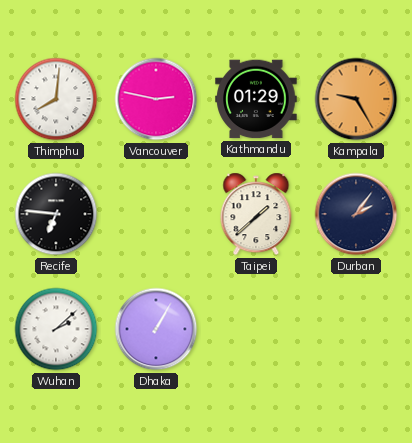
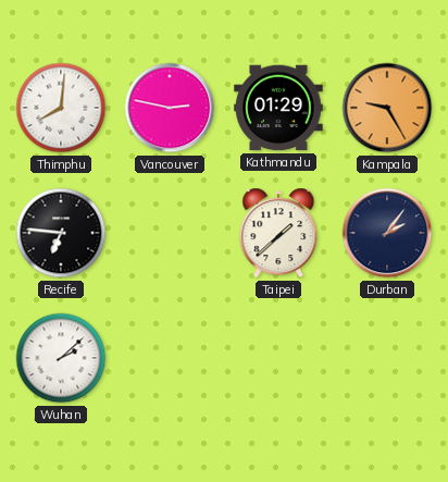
Dhaka: 1:05 -> none
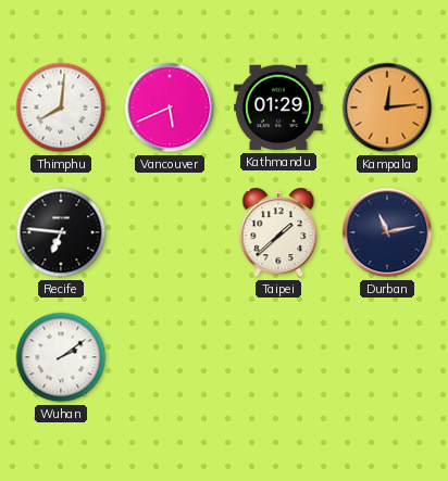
Vancouver: 2:47 -> 5:41
Kampala: 9:25 -> 12:14
Durban: 2:06 -> 11:13
Wuhan: 2:08 -> 2:09
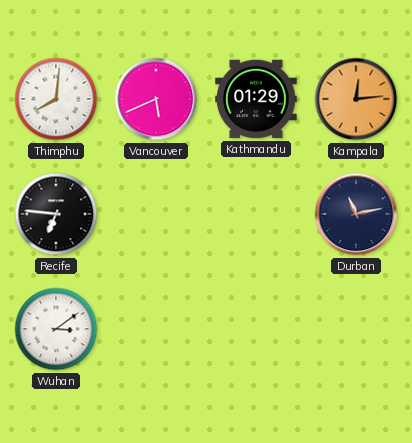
Taipei: 1:38 -> none
Wuhan: 2:09 -> 3:09
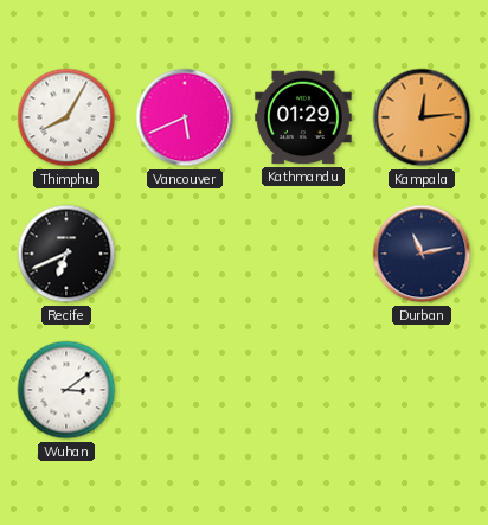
Thimphu: 8:01 -> 8:05
Recife: 6:46 -> 6:41
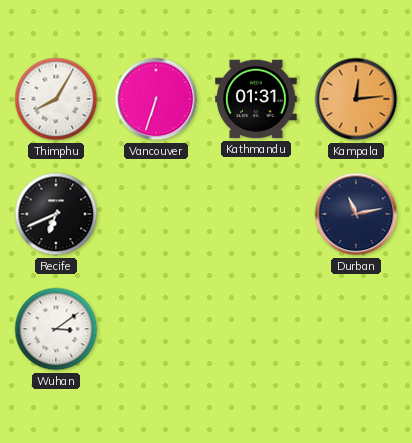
Vancouver: 5:41 -> 6:33
Kathmandu: 01:29 -> 01:31
